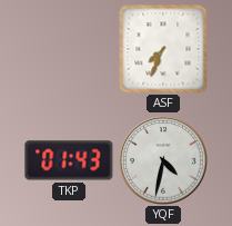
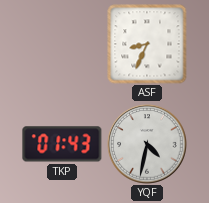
ASF: 7:34 -> 8:34
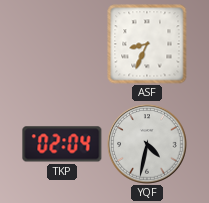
TKP: 01:43 -> 02:04
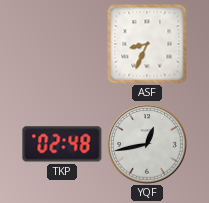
TKP: 02:04 -> 02:48
YQF: 4:32 -> 12:43
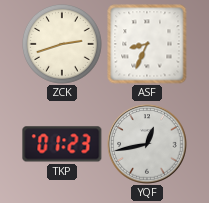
ZCK: none -> 2:42
TKP: 02:48 -> 01:23
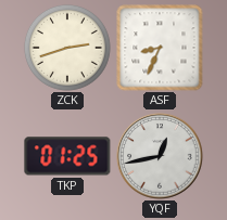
TKP: 01:23 -> 01:25
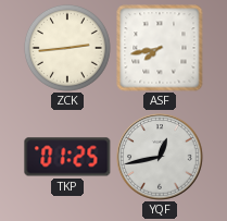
ZCK: 2:42 -> 2:44
ASF: 8:34 -> 7:43
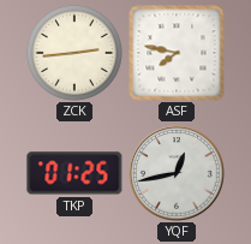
ASF: 7:43 -> 7:47
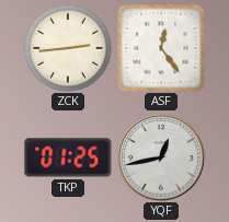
ASF: 7:47 -> 12:24
